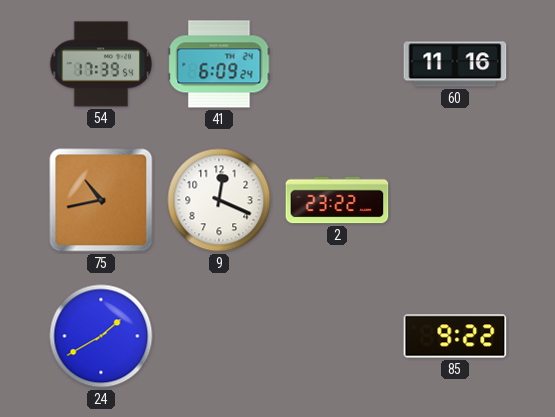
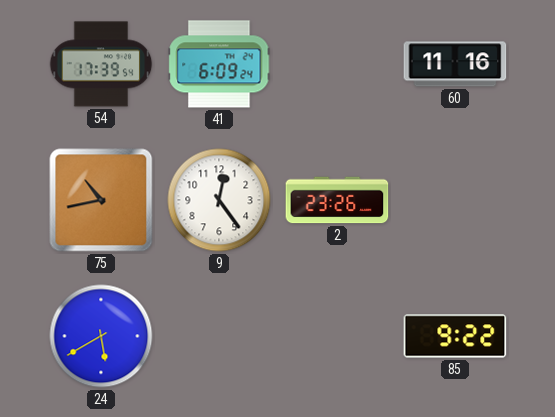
9: 12:19 -> 12:24
2: 23:22 -> 23:26
24: 1:40 -> 5:40
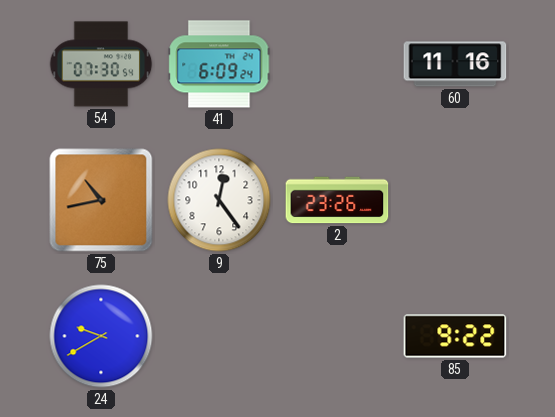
54: 17:39 -> 07:30
24: 5:40 -> 9:40
